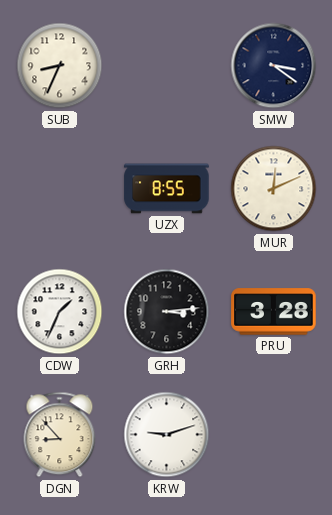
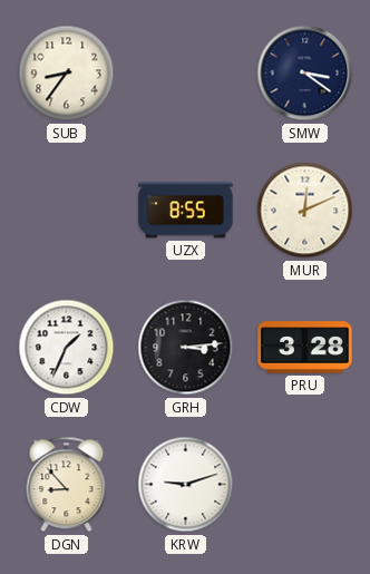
SUB: 8:34 -> 8:36
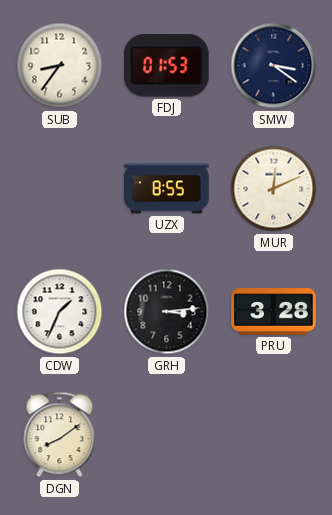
FDJ: none -> 01:53
DGN: 8:53 -> 8:09
KRW: 9:12 -> none
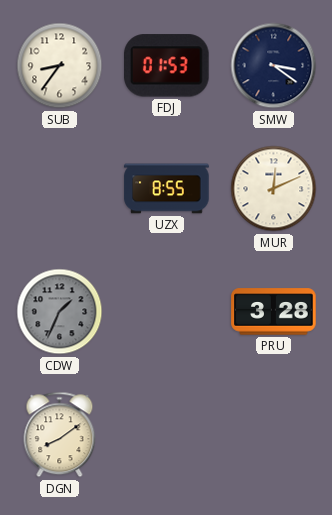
CDW dial: white -> grey
GRH: 3:14 -> none
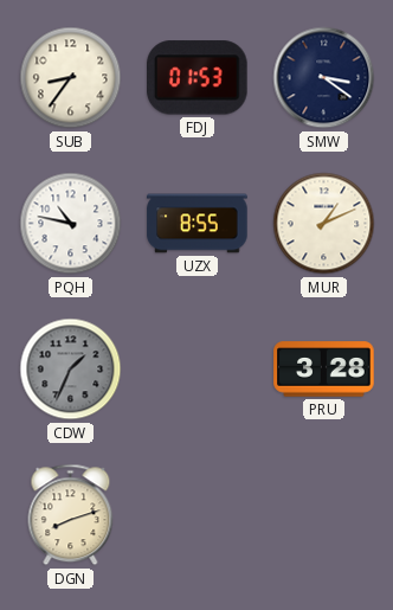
PQH: none -> 10:47
MUR: 12:11 -> 1:11
DGN: 8:09 -> 8:12
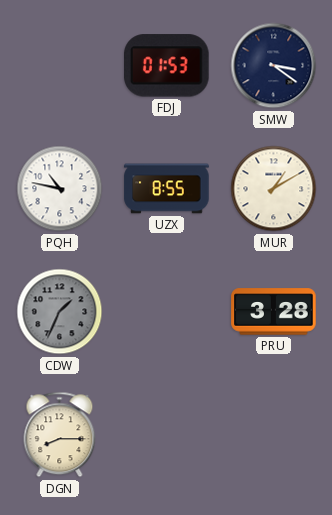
SUB: 8:36 -> none
MUR: 1:11 -> 1:10
DGN: 8:12 -> 8:15
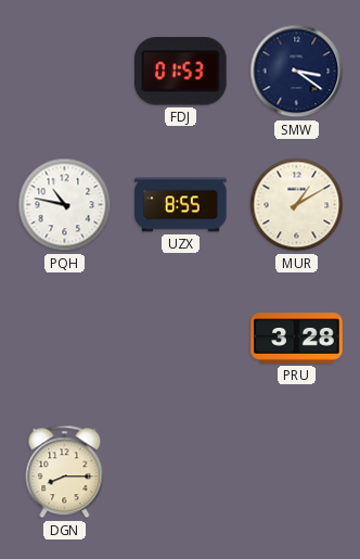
CDW: 1:34 -> none
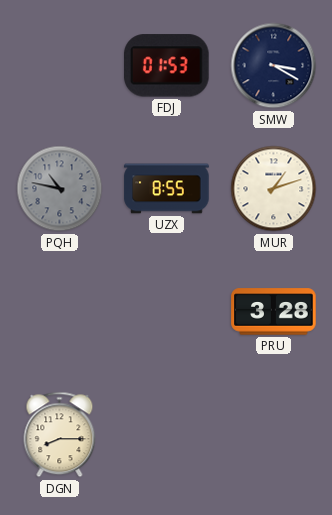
SMW: 3:21 -> 3:20
PQH dial: white -> grey
MUR: 1:10 -> 1:12
